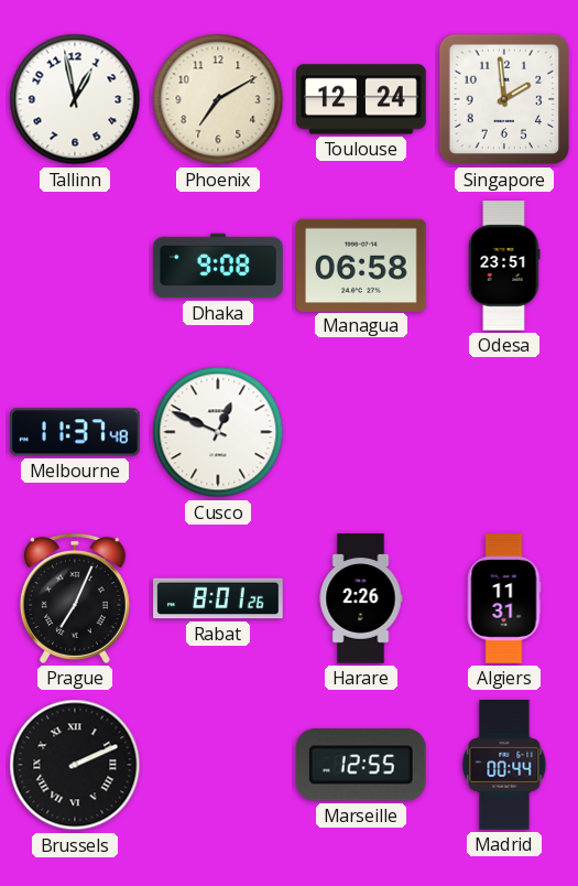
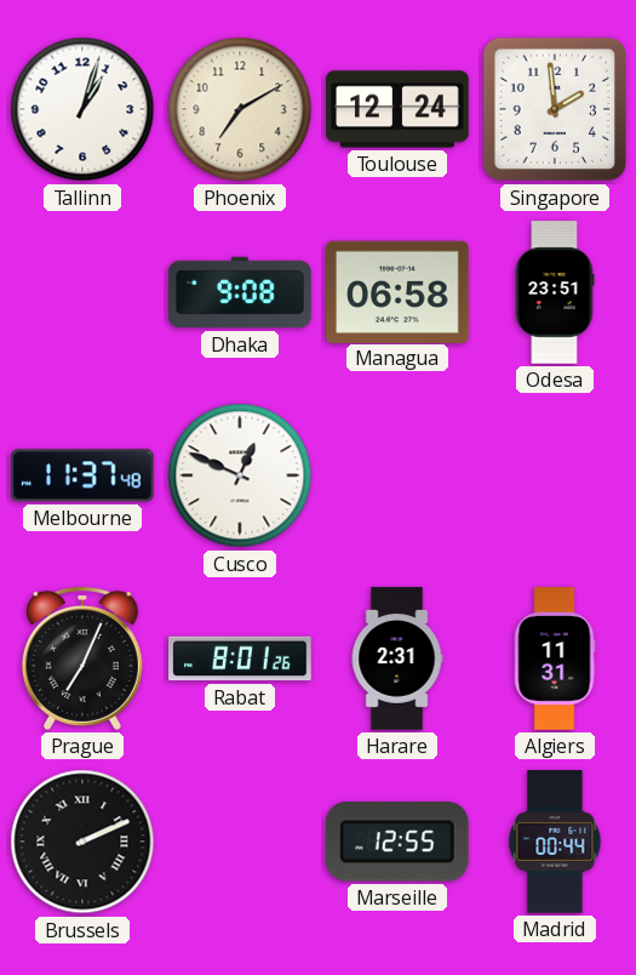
Tallinn: 12:58 -> 1:03
Harare: 2:26 -> 2:31
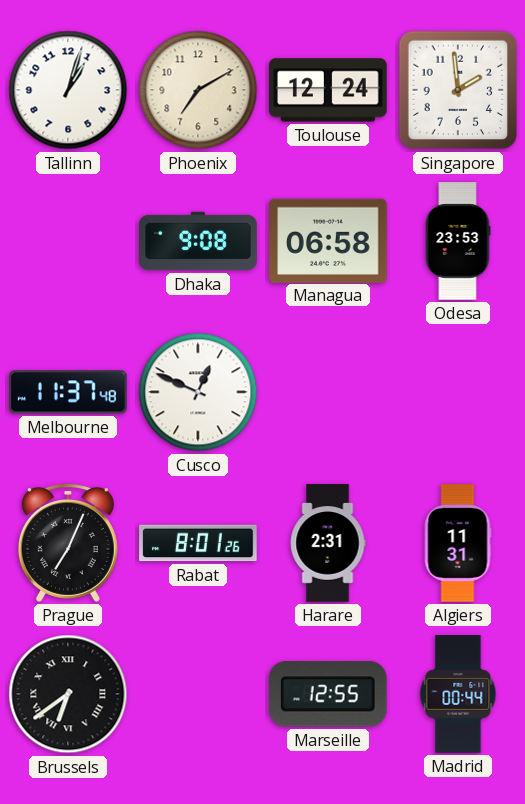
Odesa: 23:51 -> 23:53
Brussels: 2:11 -> 6:39
